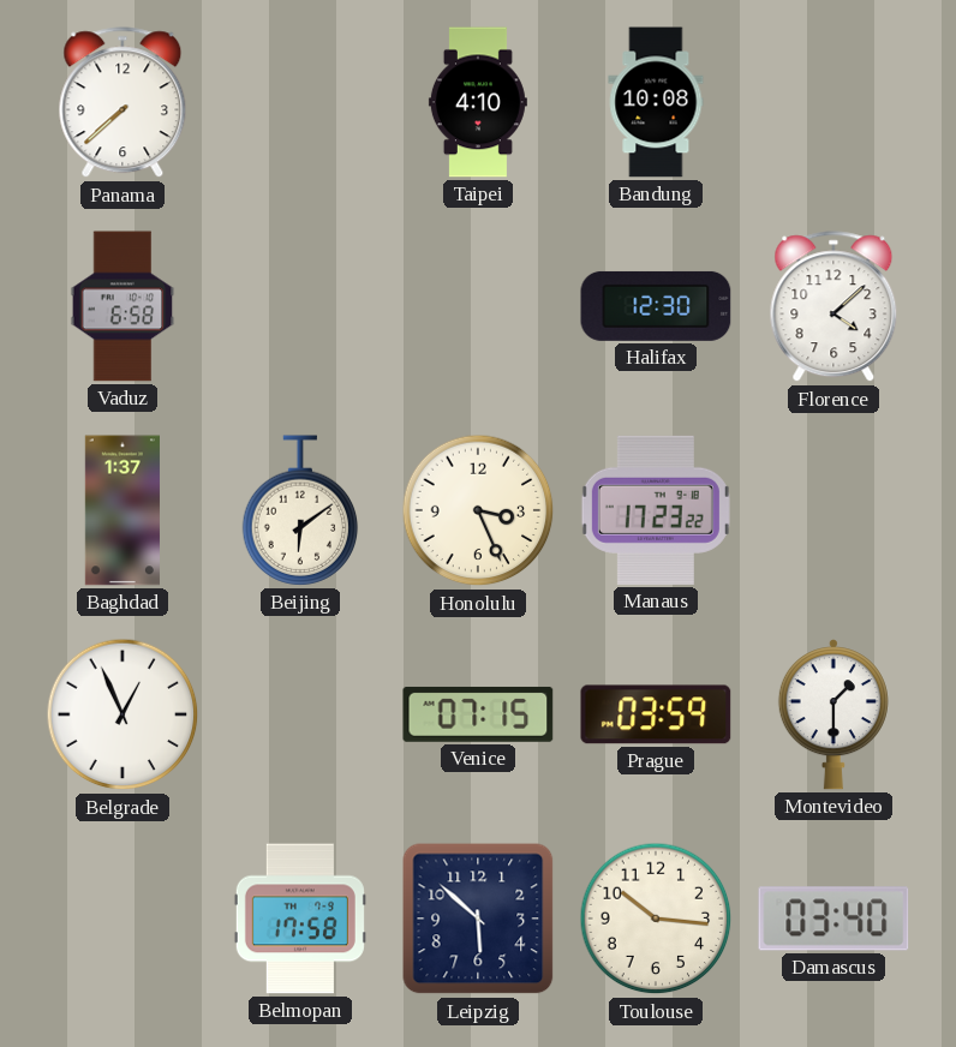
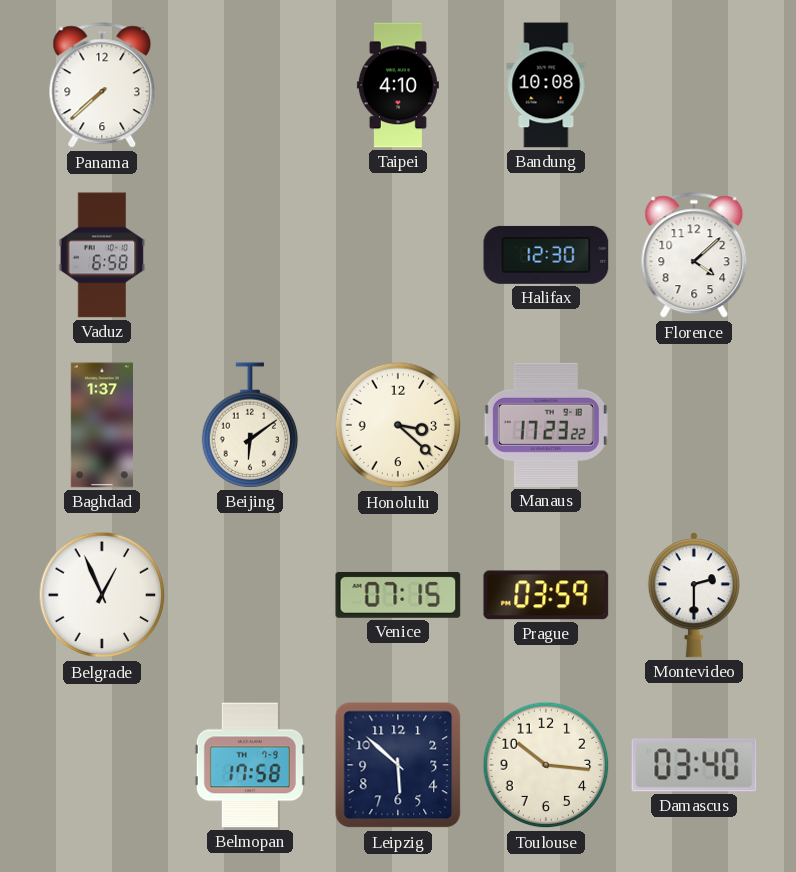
Honolulu: 3:26 -> 3:22
Montevideo: 1:30 -> 2:30
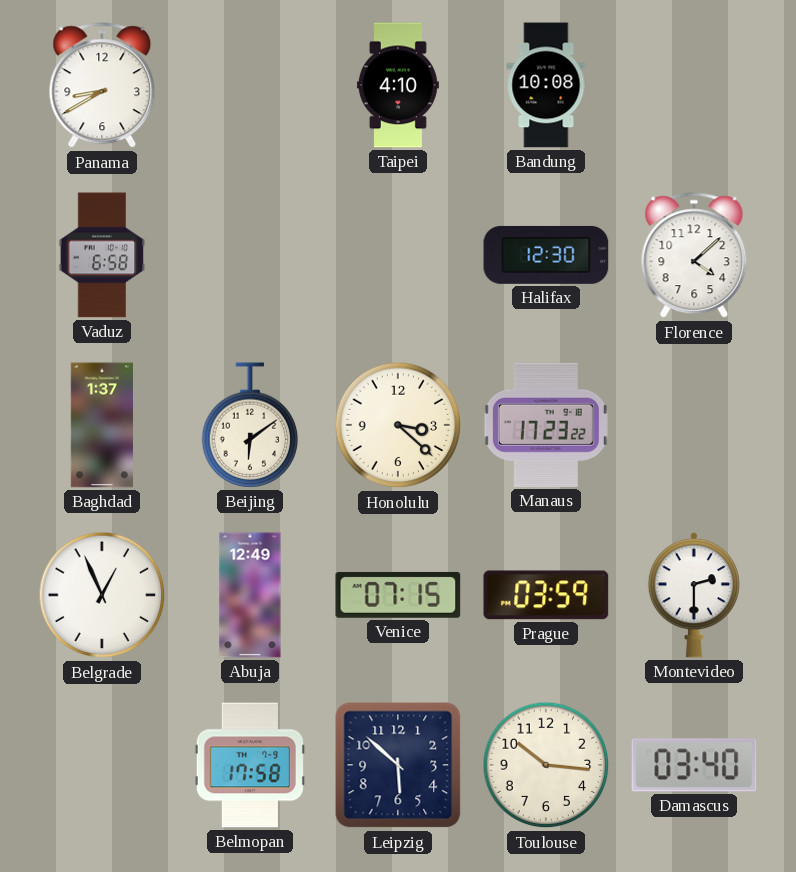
Panama: 7:38 -> 8:40
Abuja: none -> 12:49
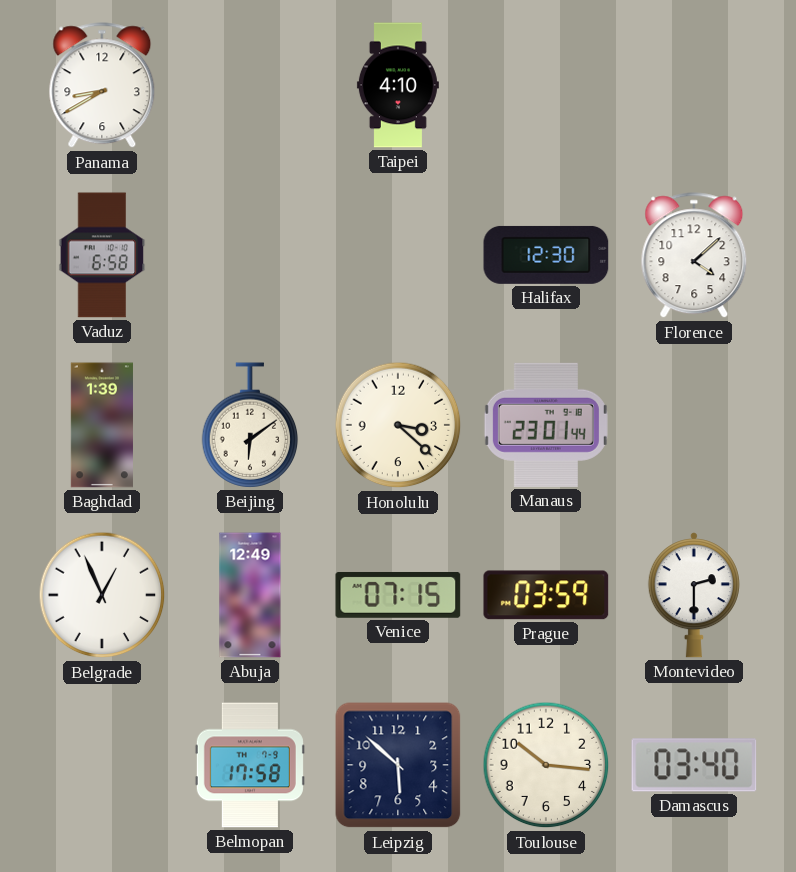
Bandung: 10:08 -> none
Baghdad: 1:37 -> 1:39
Manaus: 17:23 -> 23:01
